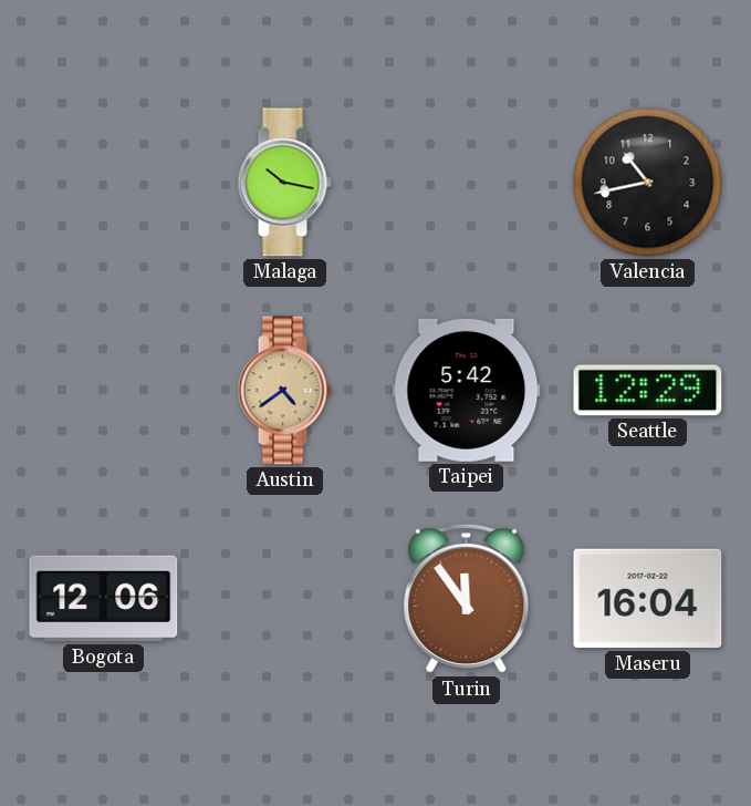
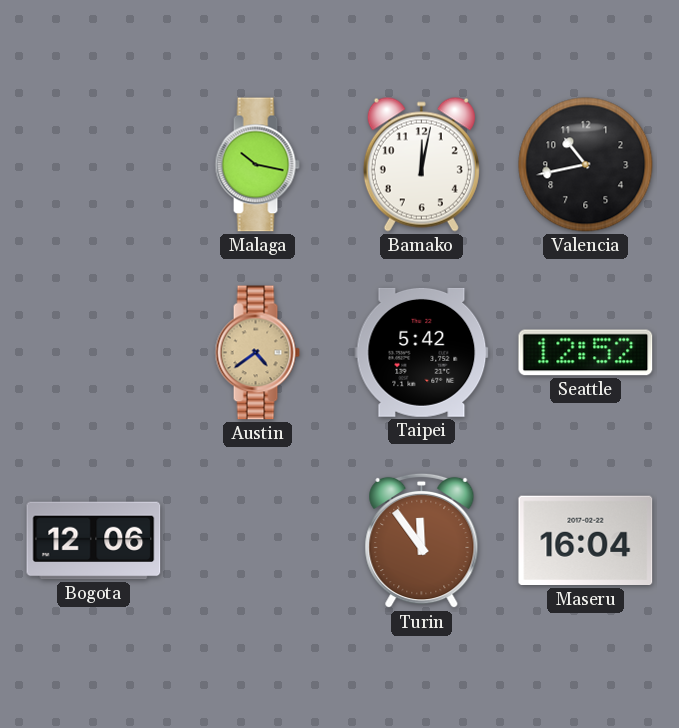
Bamako: none -> 12:02
Seattle: 12:29 -> 12:52
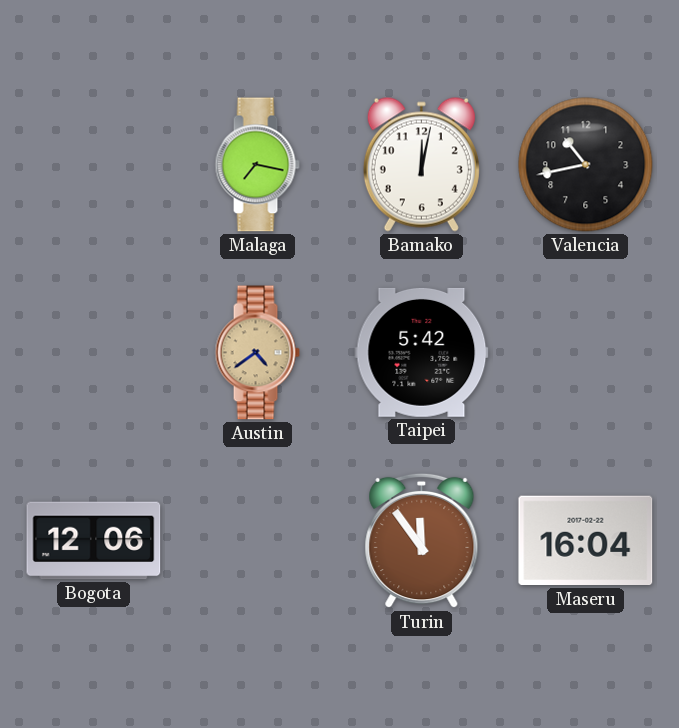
Malaga: 10:17 -> 7:17
Seattle: 12:52 -> none
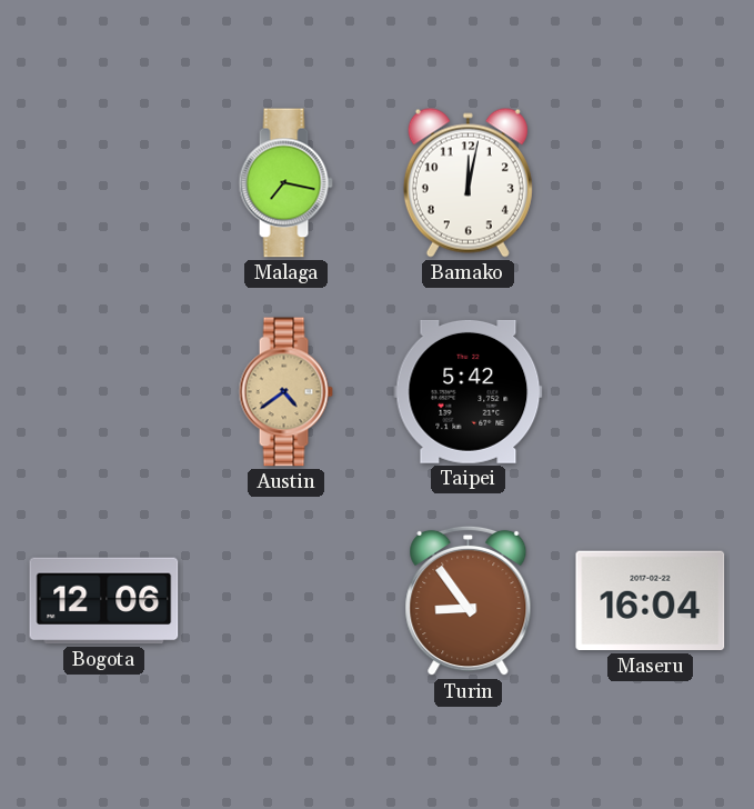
Valencia: 10:43 -> none
Turin: 11:54 -> 8:54
